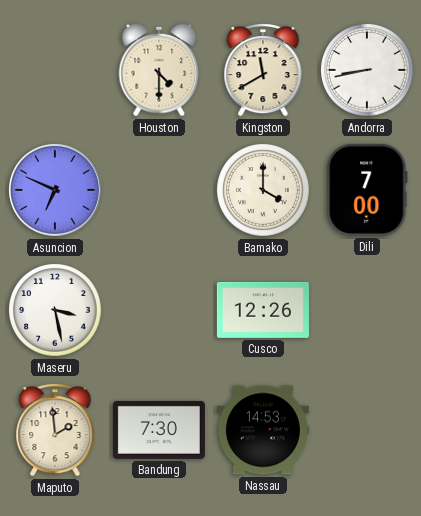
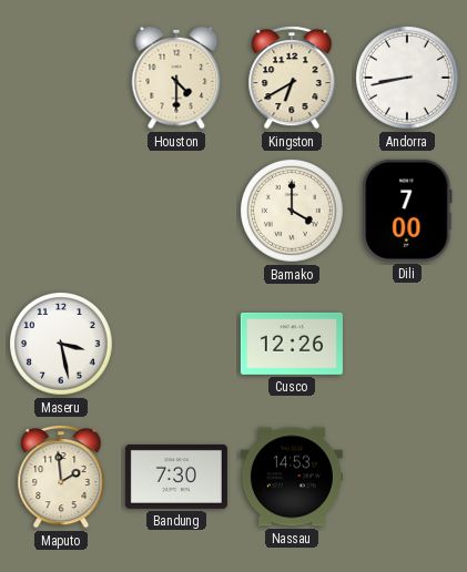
Kingston: 11:40 -> 6:40
Asuncion: 6:49 -> none
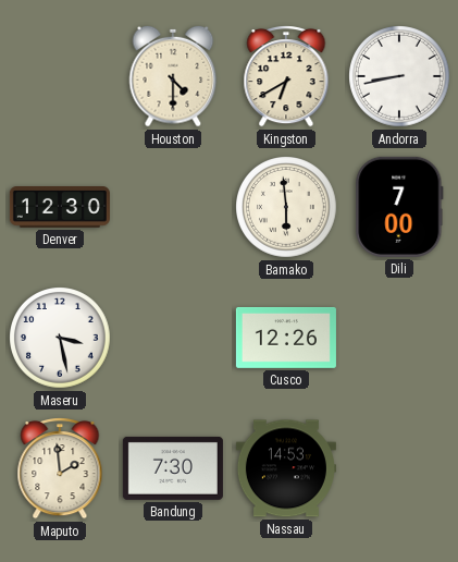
Denver: none -> 12:30
Bamako: 4:00 -> 5:59
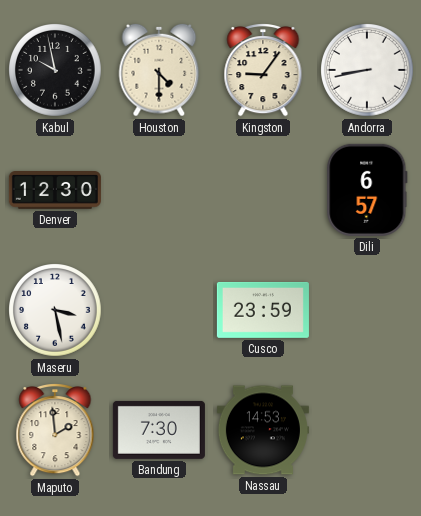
Kabul: none -> 9:58
Kingston: 6:40 -> 9:06
Bamako: 5:59 -> none
Dili: 7:00 -> 6:57
Cusco: 12:26 -> 23:59
